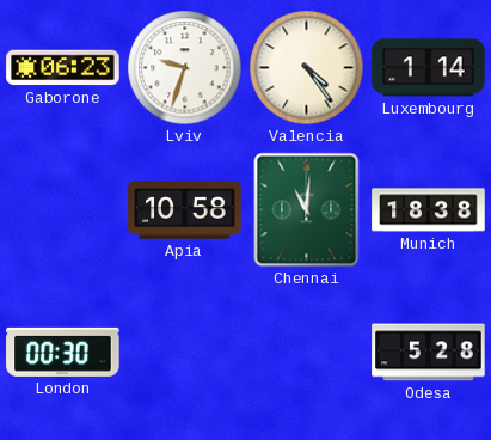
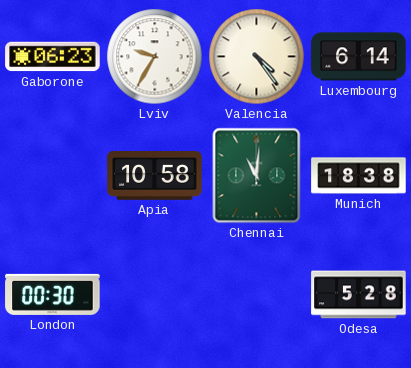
Lviv: 9:33 -> 9:35
Luxembourg: 1:14 -> 6:14
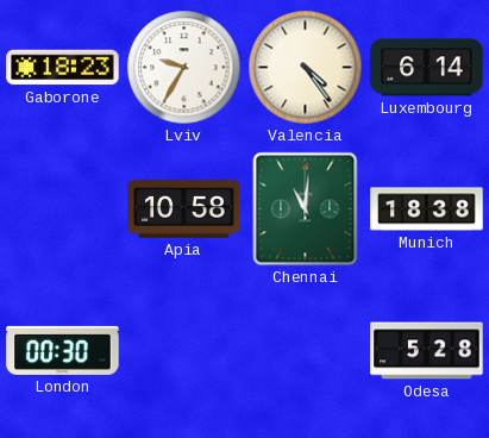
Gaborone: 06:23 -> 18:23
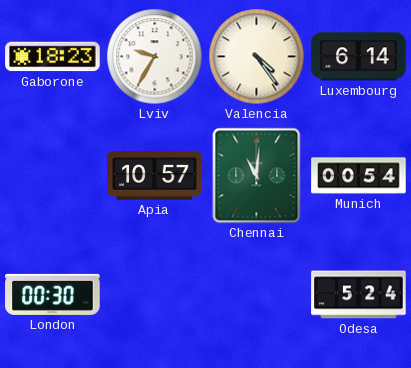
Apia: 10:58 -> 10:57
Munich: 18:38 -> 00:54
Odesa: 5:28 -> 5:24
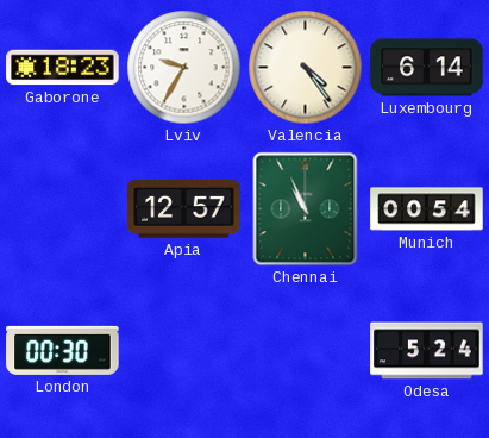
Apia: 10:57 -> 12:57
Chennai: 11:01 -> 10:56
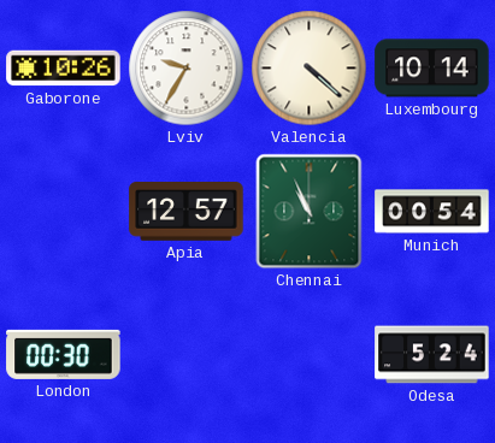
Gaborone: 18:23 -> 10:26
Valencia: 4:24 -> 4:22
Luxembourg: 6:14 -> 10:14
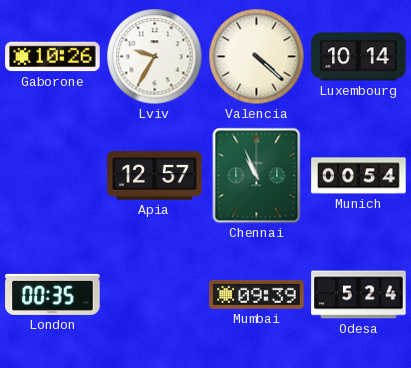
London: 00:30 -> 00:35
Mumbai: none -> 09:39
